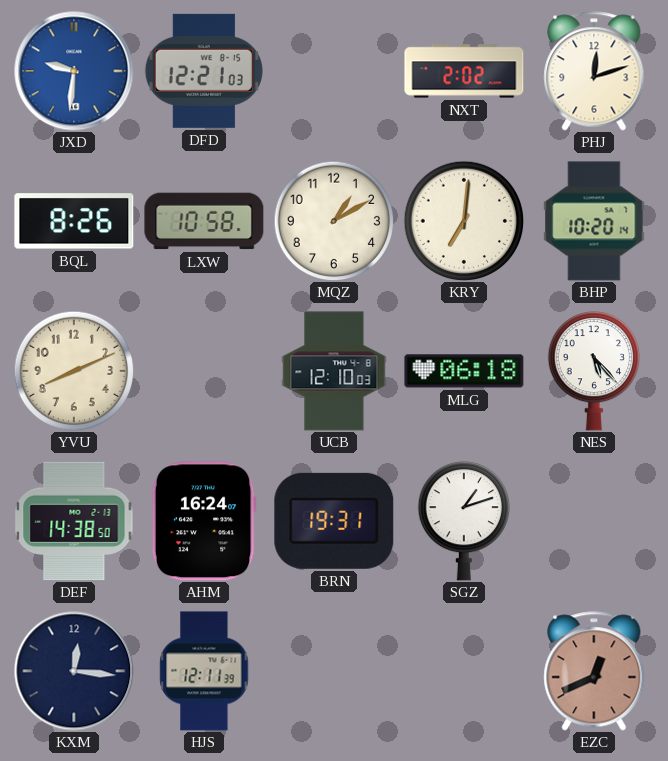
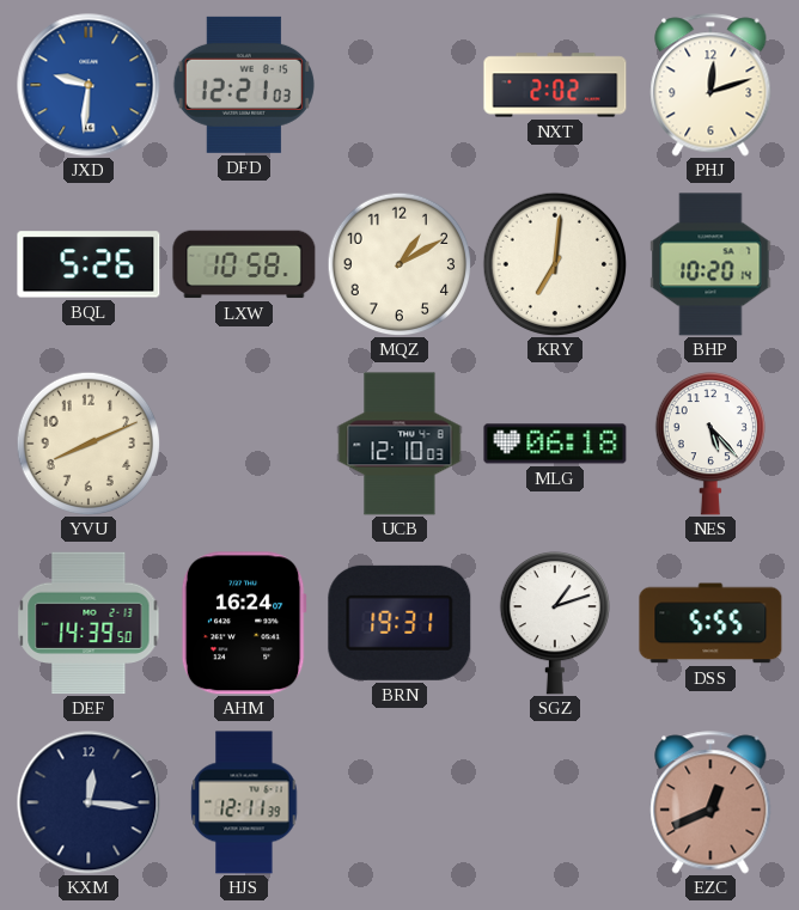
BQL: 8:26 -> 5:26
DEF: 14:38 -> 14:39
DSS: none -> 5:55
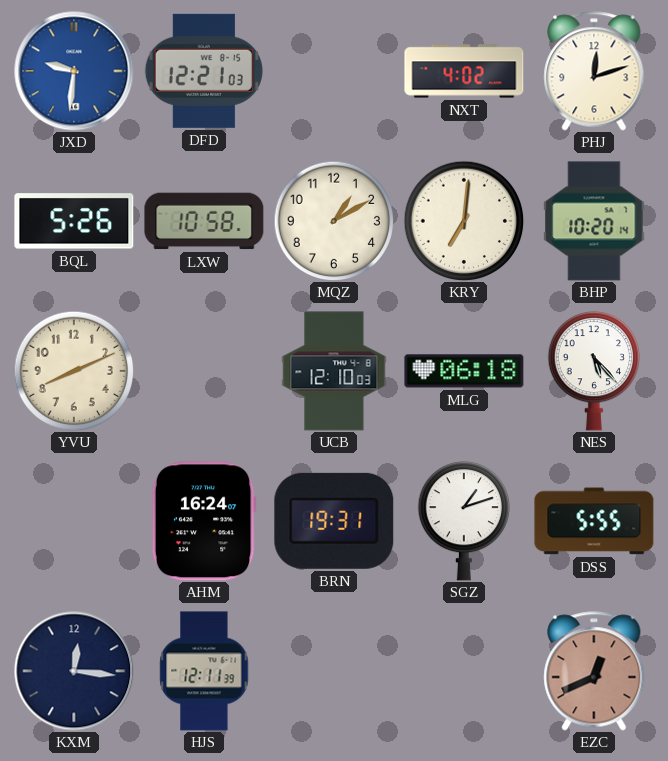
NXT: 2:02 -> 4:02
DEF: 14:39 -> none
